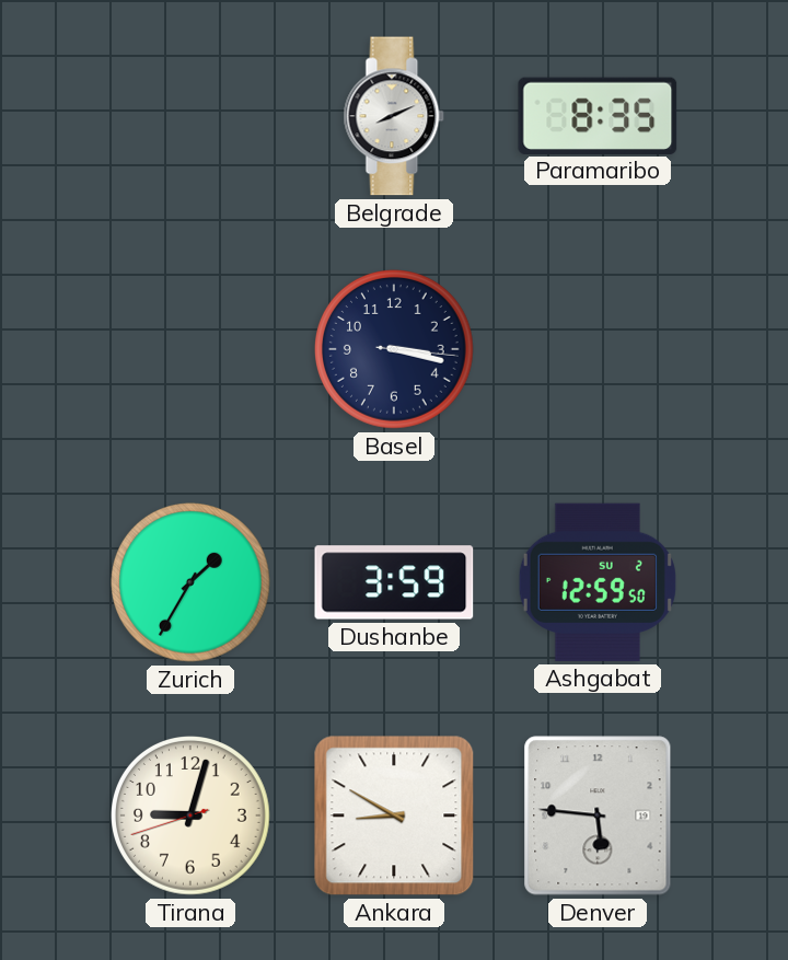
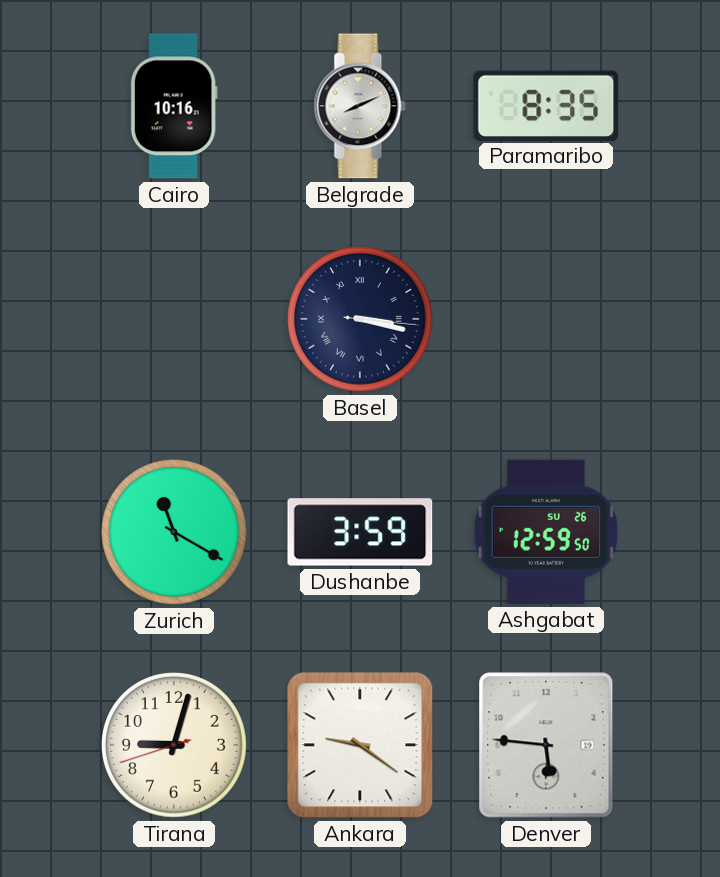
Cairo: none -> 10:16
Basel numerals: Arabic -> Roman
Zurich: 1:35 -> 11:20
Ashgabat date: SU 2 -> SU 26
Ankara: 8:50 -> 9:21
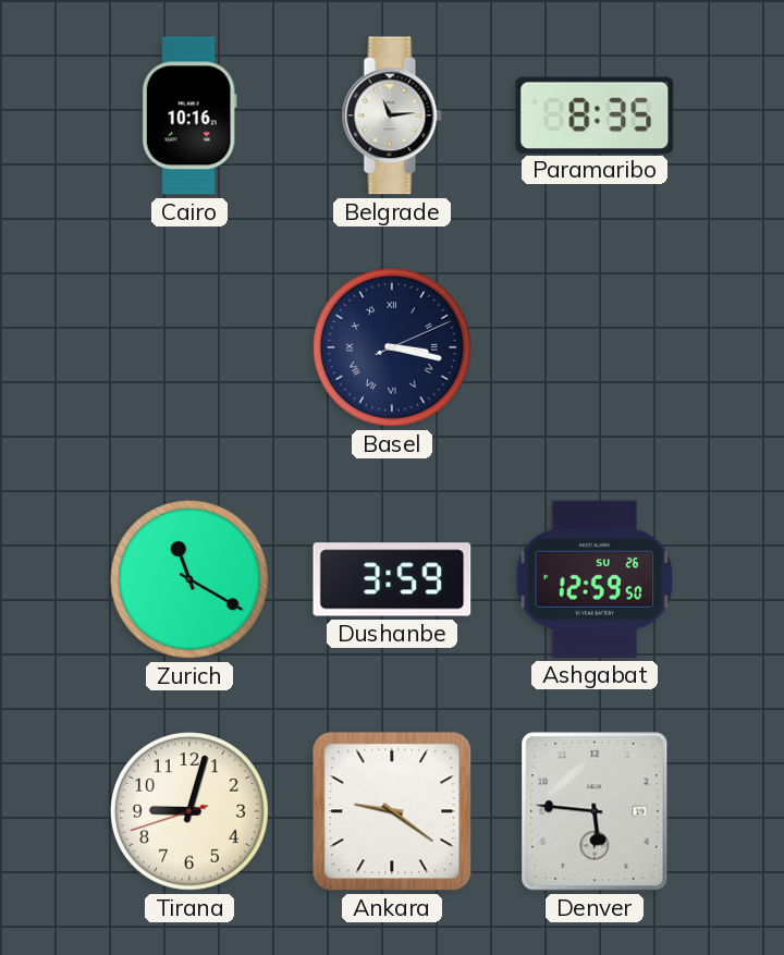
Belgrade: 8:11 -> 11:14
Basel: 3:17:16 -> 3:17:11
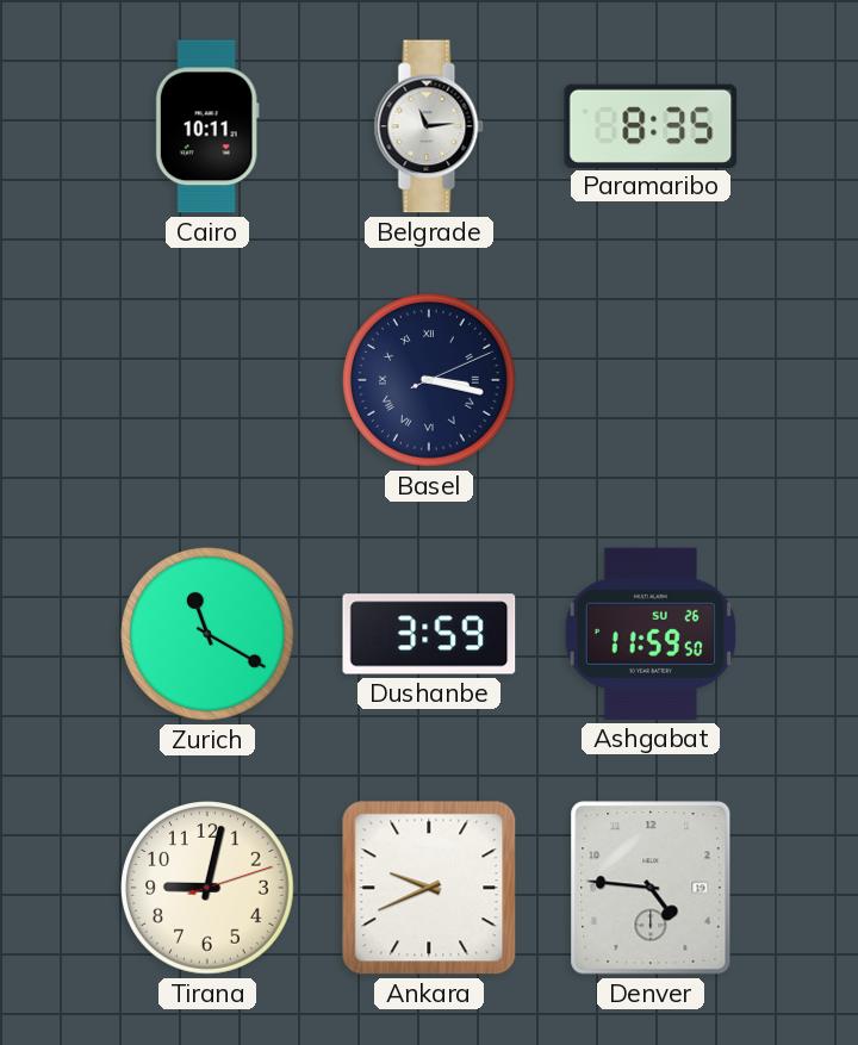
Cairo: 10:16 -> 10:11
Ashgabat: 12:59 -> 11:59
Tirana: 9:02:42 -> 9:02:12
Ankara: 9:21 -> 9:41
Denver: 5:46 -> 4:46
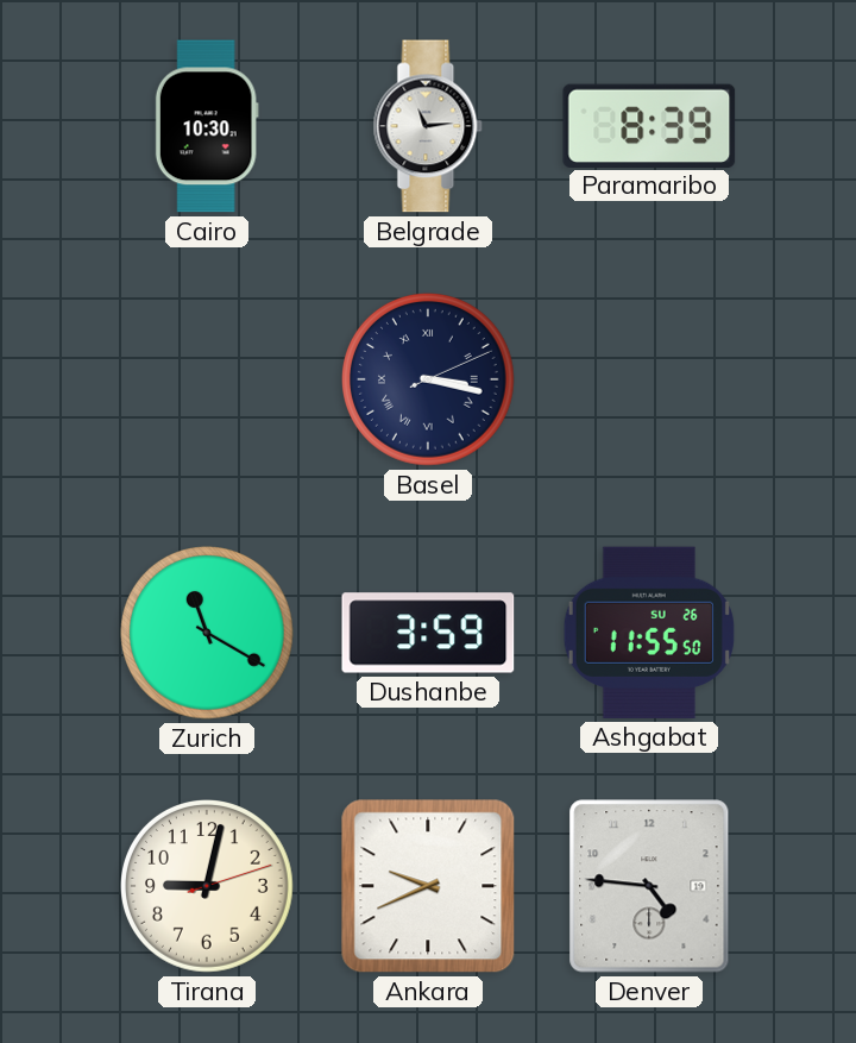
Cairo: 10:11 -> 10:30
Paramaribo: 8:35 -> 8:39
Ashgabat: 11:59 -> 11:55
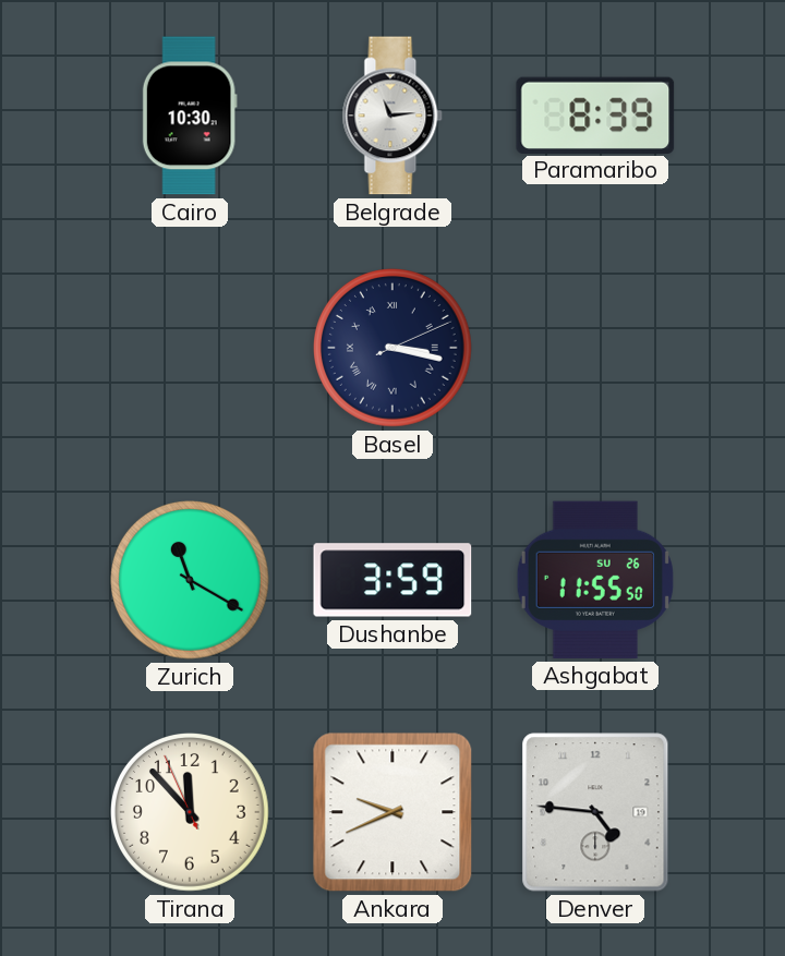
Tirana: 9:02 -> 11:52
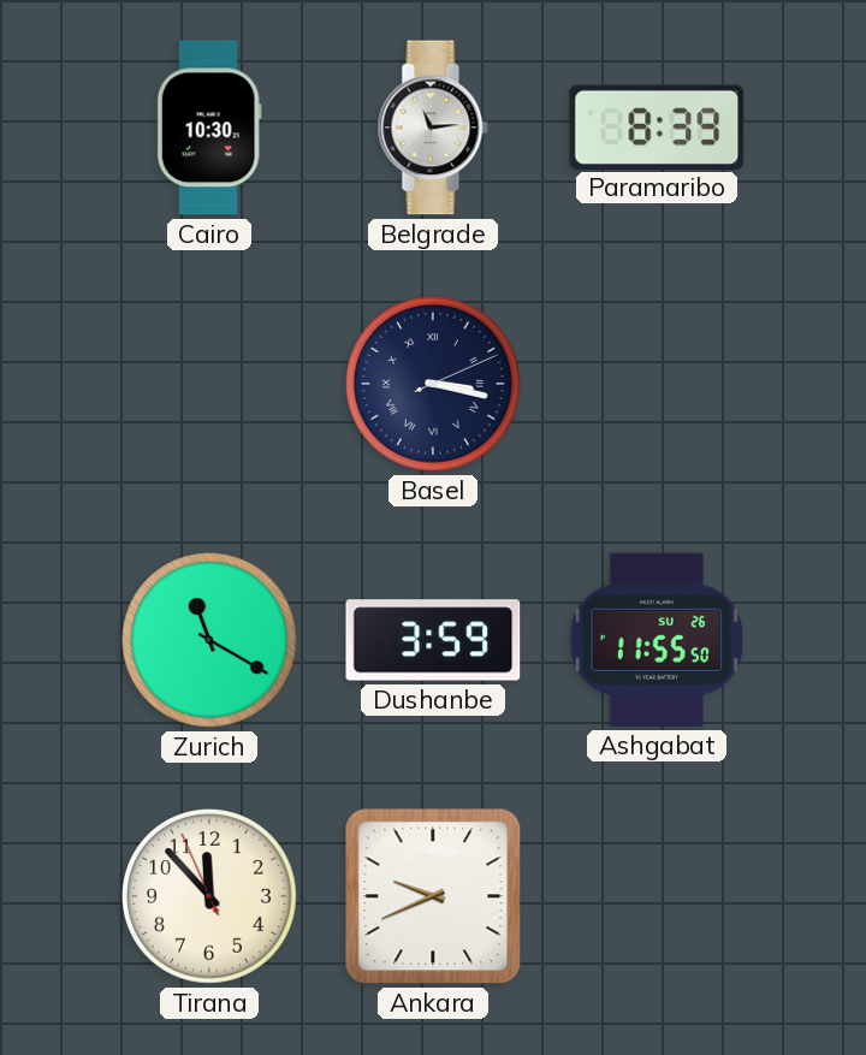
Denver: 4:46 -> none
